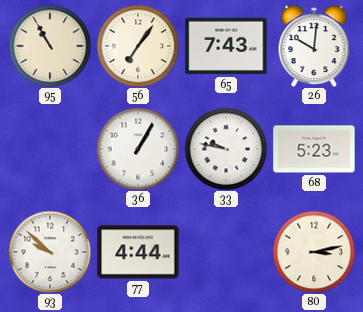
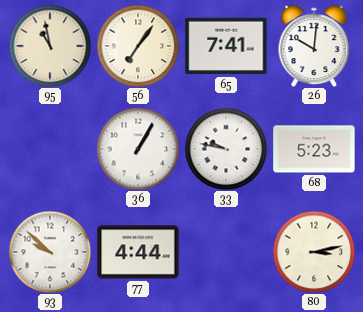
95: 10:55 -> 10:58
65: 7:43 -> 7:41
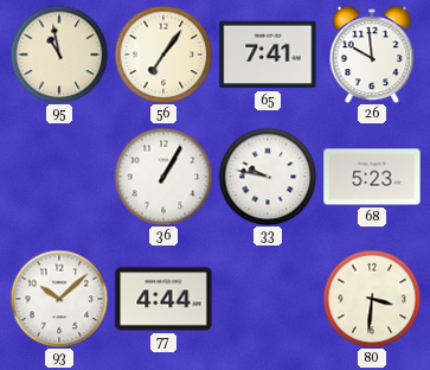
26: 10:01 -> 9:59
93: 9:52 -> 10:08
80: 3:13 -> 3:31
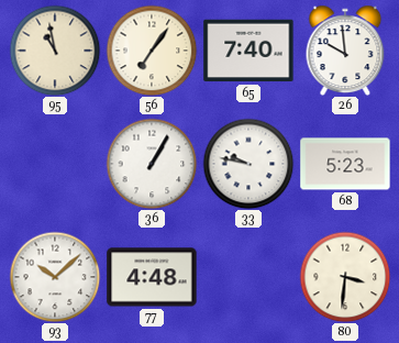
65: 7:41 -> 7:40
77: 4:44 -> 4:48
